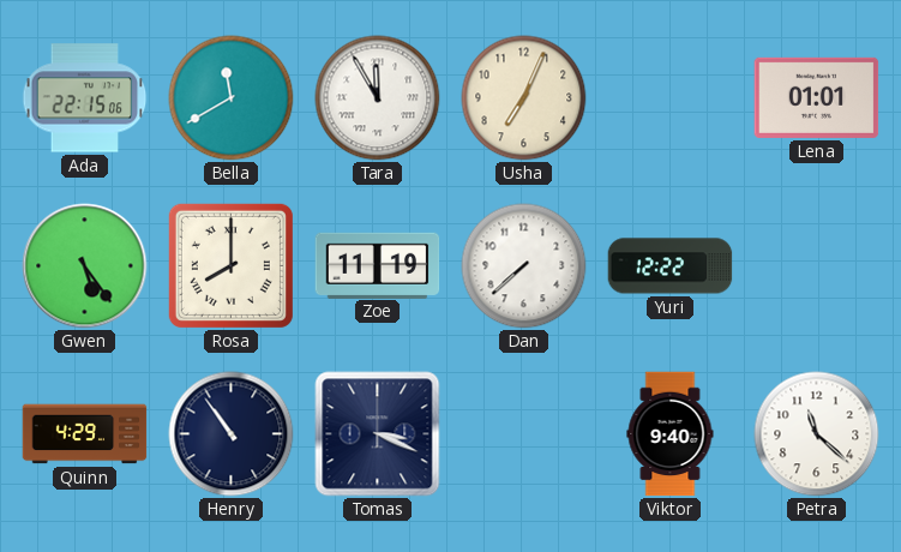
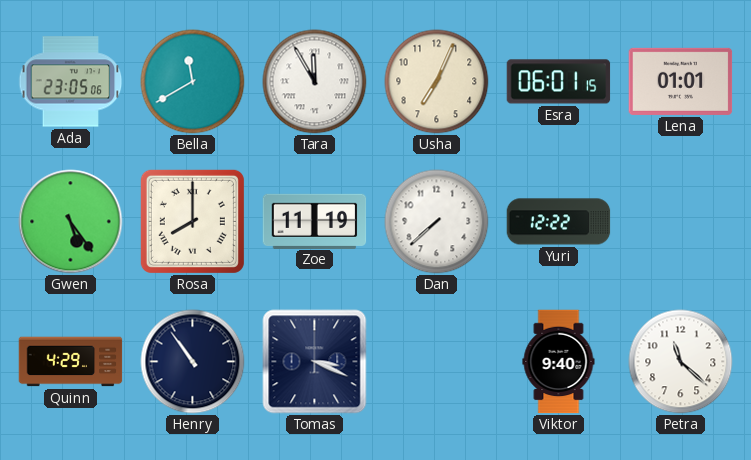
Ada: 22:15 -> 23:05
Esra: none -> 06:01
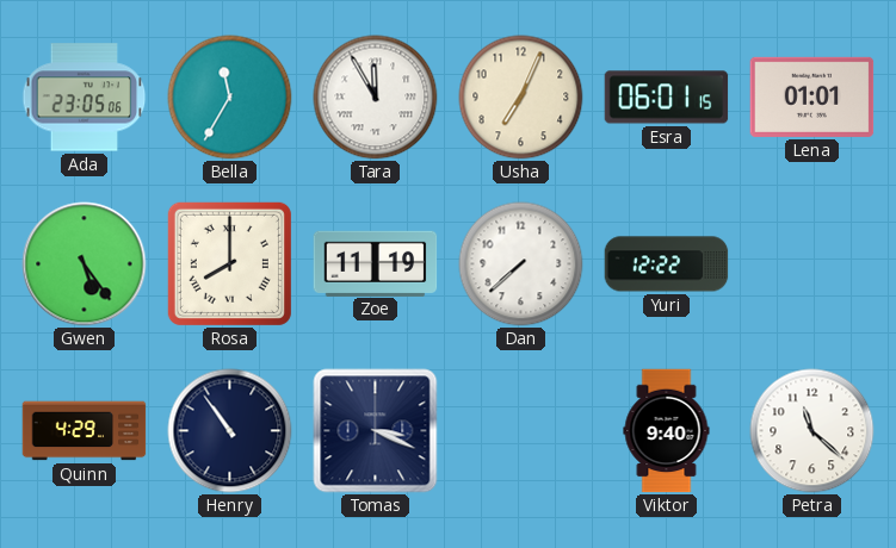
Bella: 11:40 -> 11:35
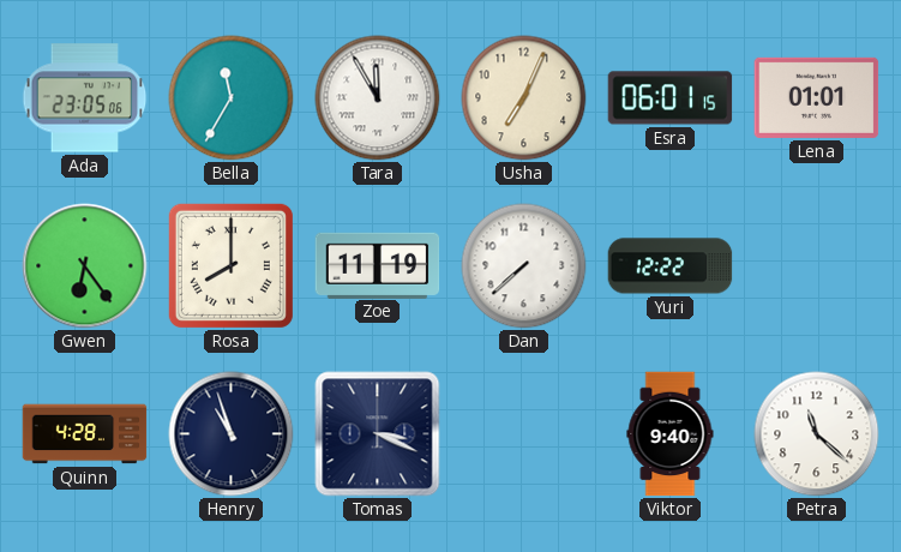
Gwen: 5:24 -> 6:24
Quinn: 4:29 -> 4:28
Henry: 10:54 -> 10:57
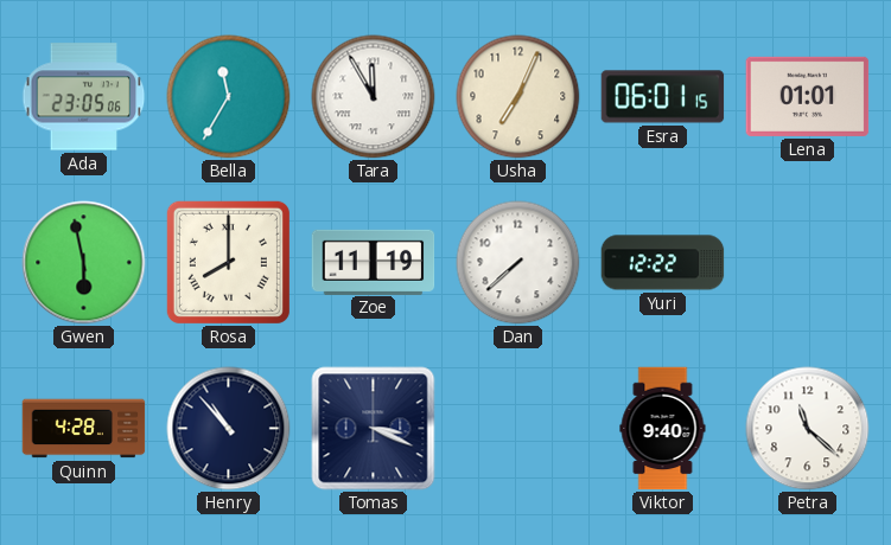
Gwen: 6:24 -> 5:58
Henry: 10:57 -> 10:53
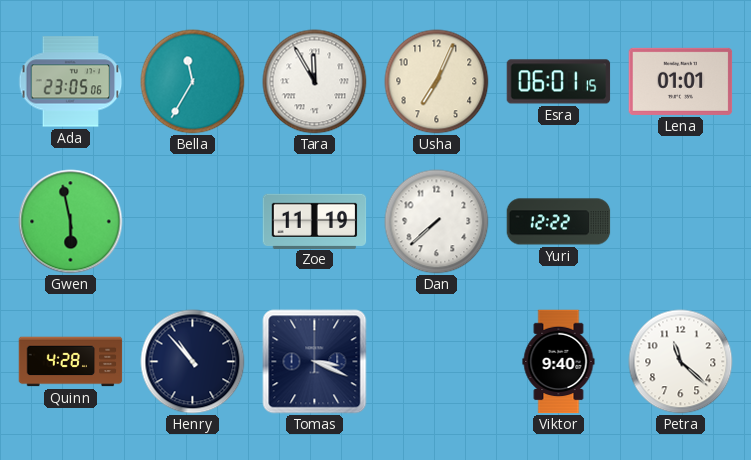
Rosa: 8:00 -> none
